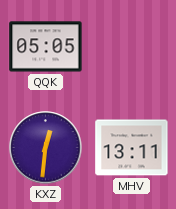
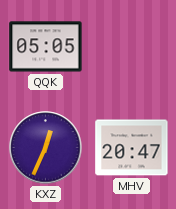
KXZ: 12:31 -> 12:34
MHV: 13:11 -> 20:47
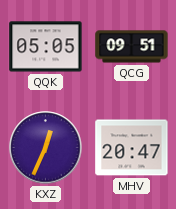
QCG: none -> 09:51
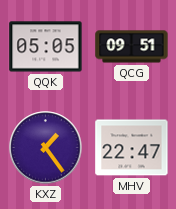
KXZ: 12:34 -> 1:24
MHV: 20:47 -> 22:47
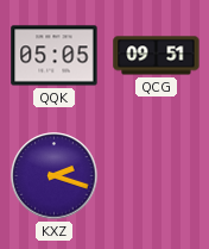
KXZ: 1:24 -> 2:18
MHV: 22:47 -> none
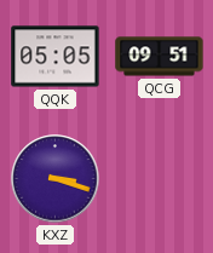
KXZ: 2:18 -> 3:18
